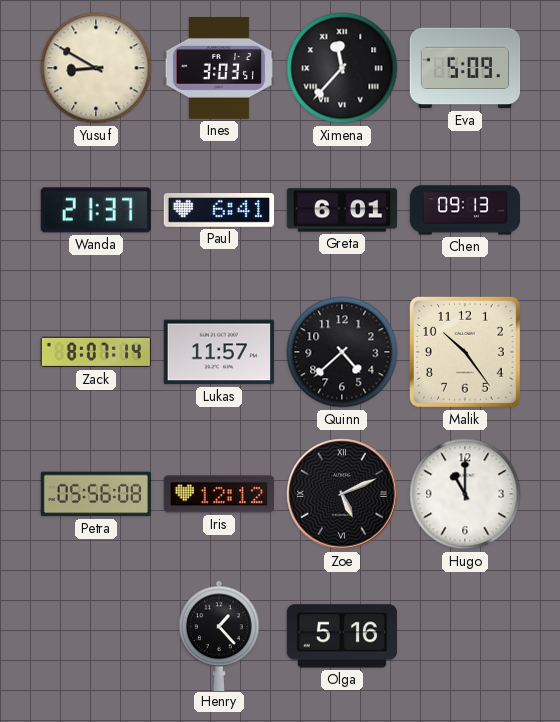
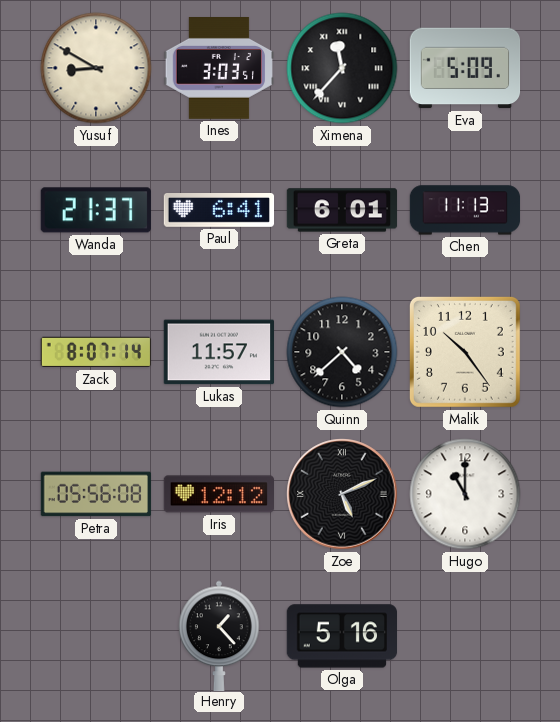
Chen: 09:13 -> 11:13
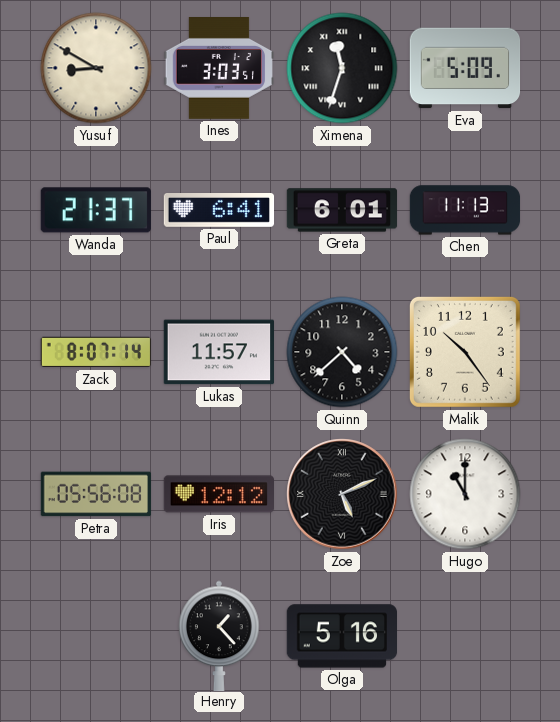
Ximena: 11:37 -> 11:33
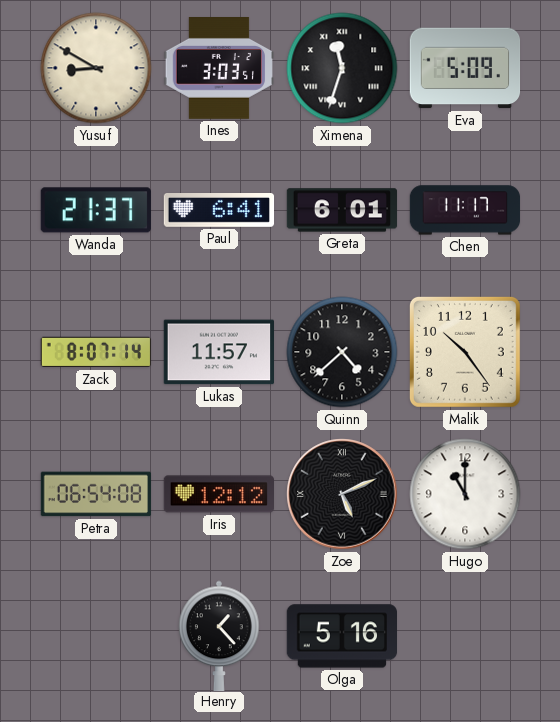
Chen: 11:13 -> 11:17
Petra: 05:56 -> 06:54
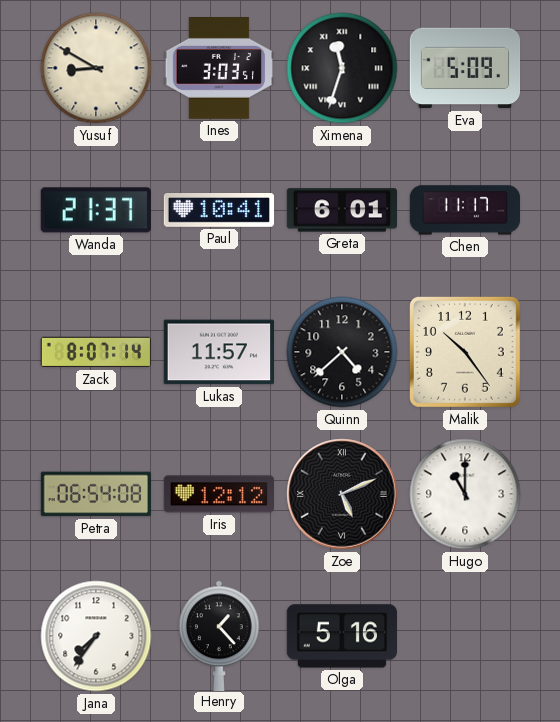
Paul: 6:41 -> 10:41
Jana: none -> 7:36
